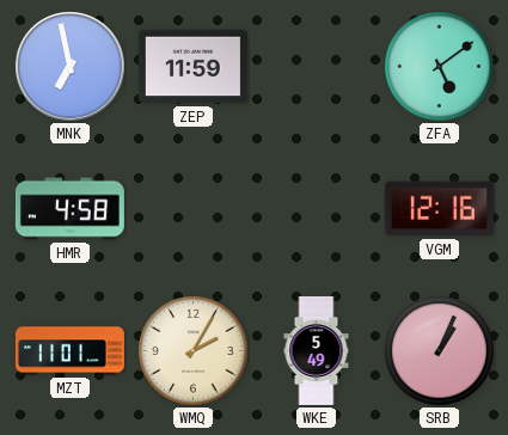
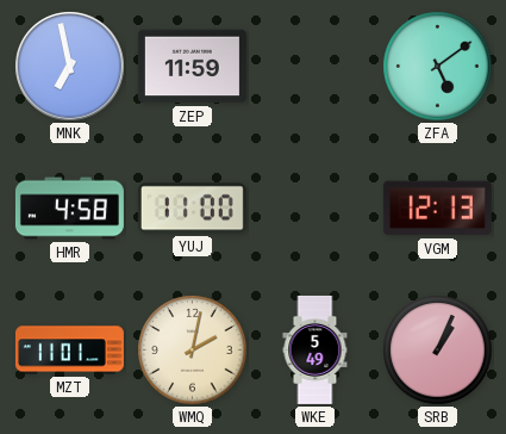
YUJ: none -> 11:00
VGM: 12:16 -> 12:13
WMQ: 2:05 -> 2:02
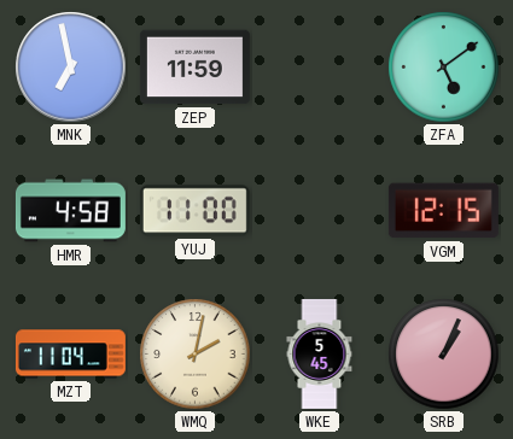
VGM: 12:13 -> 12:15
MZT: 11:01 -> 11:04
WKE: 5:49 -> 5:45
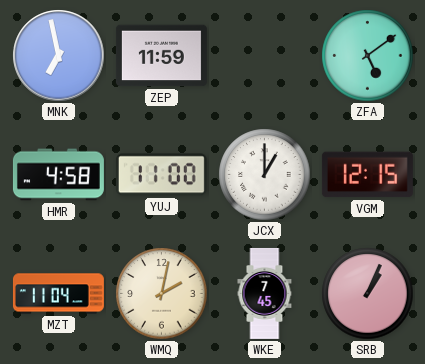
JCX: none -> 1:00
WKE: 5:45 -> 7:45
